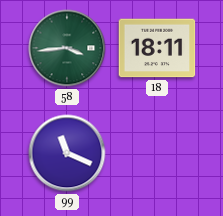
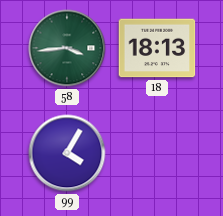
18: 18:11 -> 18:13
99: 11:19 -> 4:05
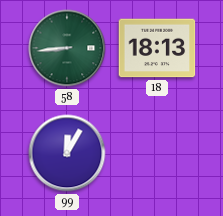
58: 3:44 -> 8:44
99: 4:05 -> 12:05
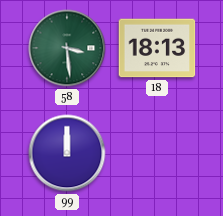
58: 8:44 -> 3:29
99: 12:05 -> 12:00
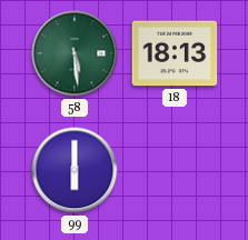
58: 3:29 -> 5:29
99: 12:00 -> 6:00
